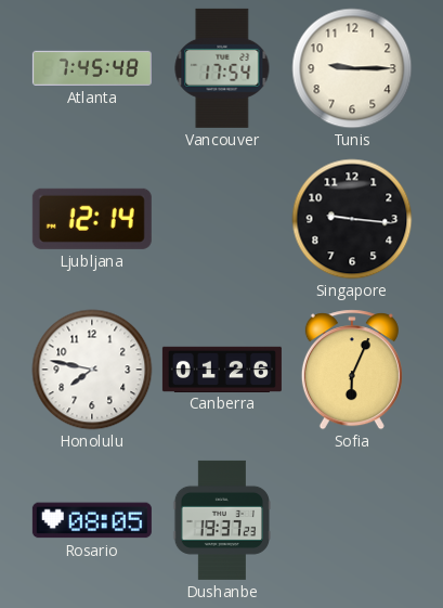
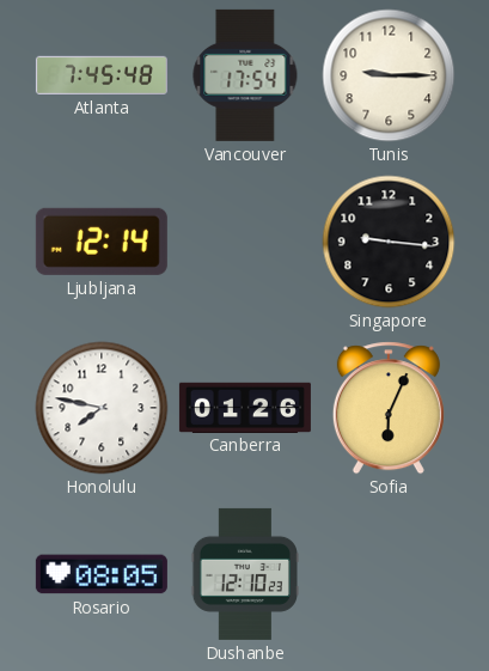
Dushanbe: 19:37 -> 12:10
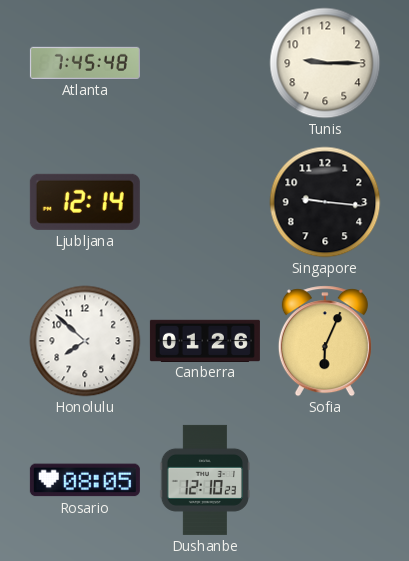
Vancouver: 17:54 -> none
Honolulu: 7:47 -> 7:52
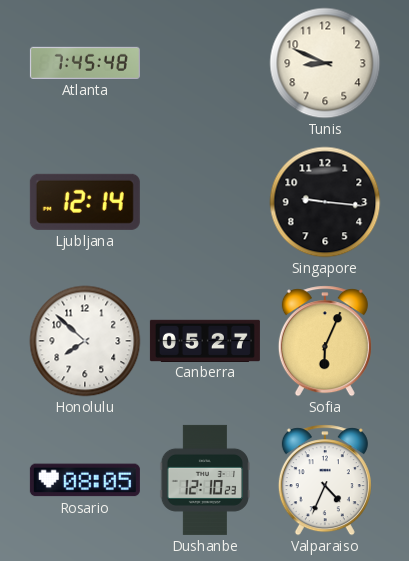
Tunis: 9:15 -> 8:49
Canberra: 01:26 -> 05:27
Valparaiso: none -> 4:34
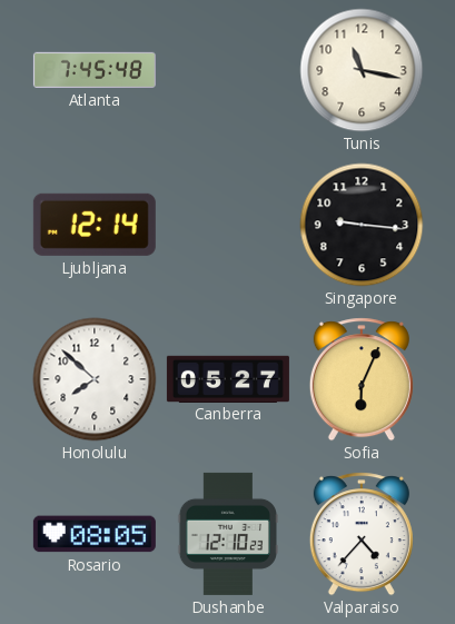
Tunis: 8:49 -> 11:17
Valparaiso: 4:34 -> 4:37
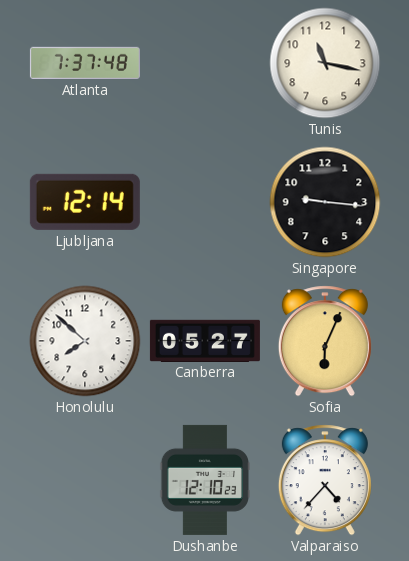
Atlanta: 7:45 -> 7:37
Rosario: 08:05 -> none
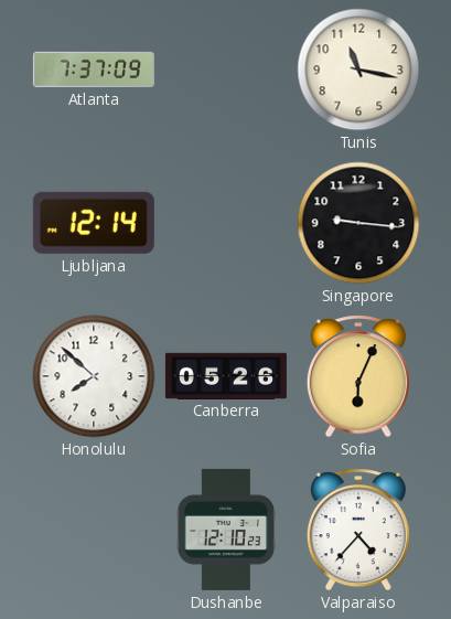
Atlanta: 7:37:48 -> 7:37:09
Canberra: 05:27 -> 05:26
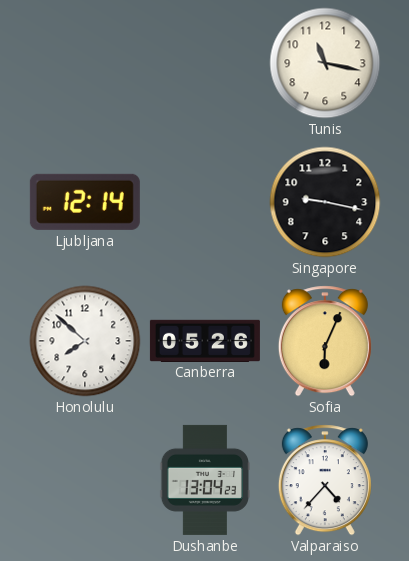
Atlanta: 7:37 -> none
Singapore: 9:16 -> 9:17
Dushanbe: 12:10 -> 13:04
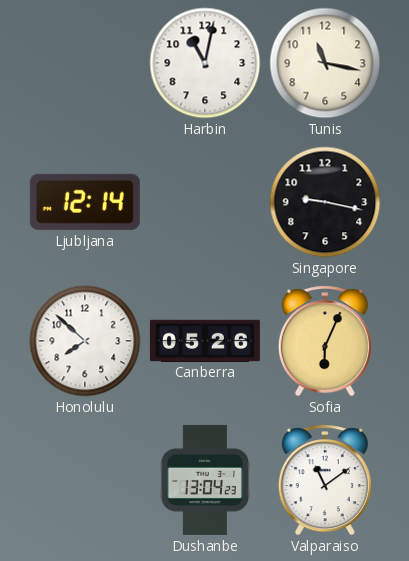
Harbin: none -> 11:02
Valparaiso: 4:37 -> 11:09
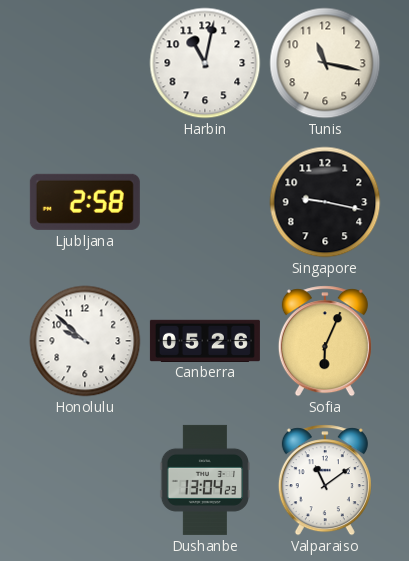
Ljubljana: 12:14 -> 2:58
Honolulu: 7:52 -> 9:52
